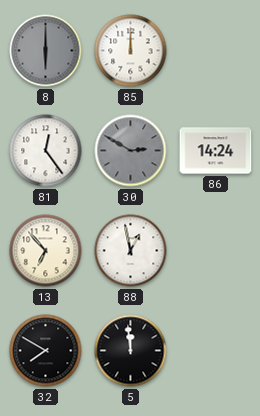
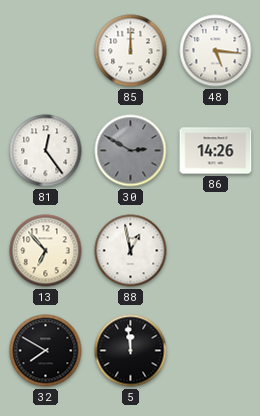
8: 6:00 -> none
48: none -> 5:16
86: 14:24 -> 14:26
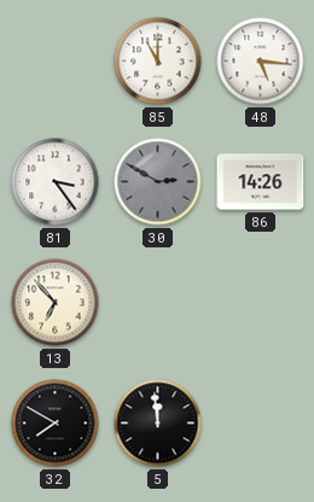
85: 12:00 -> 11:00
81: 12:24 -> 3:24
88: 12:58 -> none
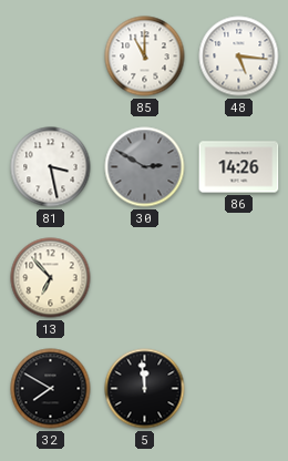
81: 3:24 -> 3:28
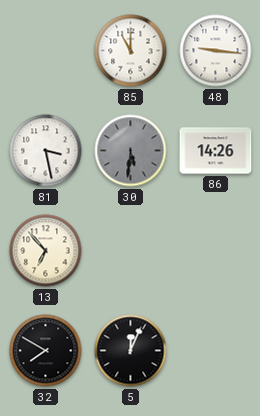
48: 5:16 -> 9:16
30: 2:50 -> 5:31
5: 11:59 -> 12:04
